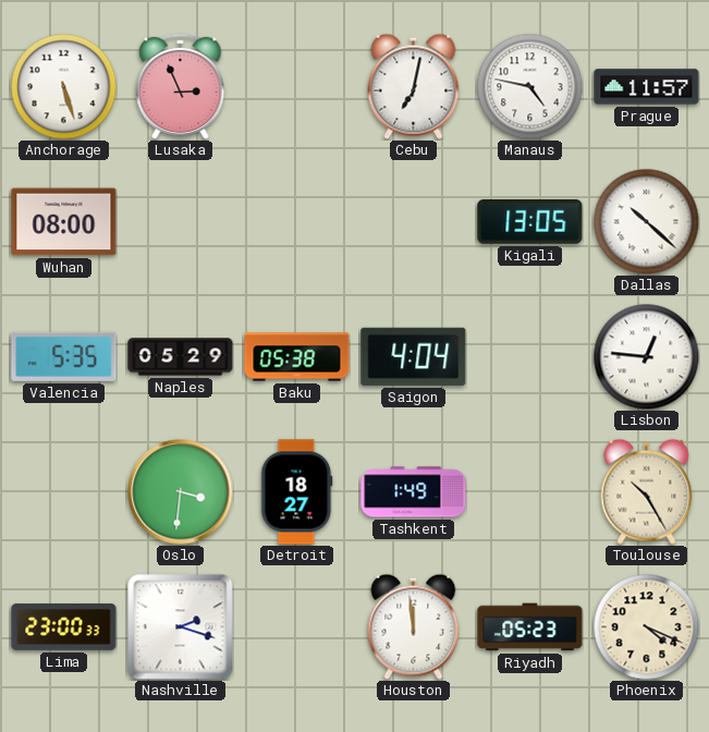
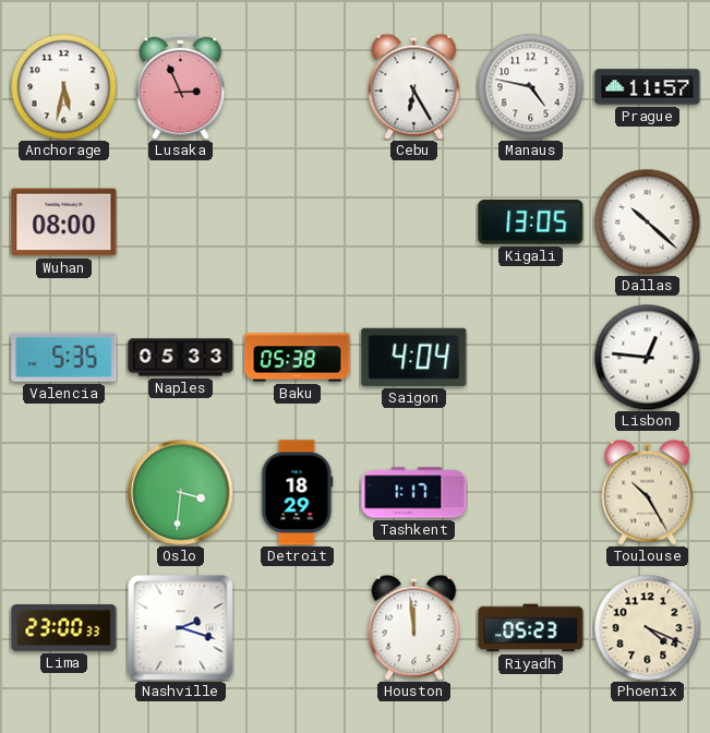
Anchorage: 5:27 -> 5:32
Cebu: 7:02 -> 6:25
Naples: 05:29 -> 05:33
Detroit: 18:27 -> 18:29
Tashkent: 1:49 -> 1:17
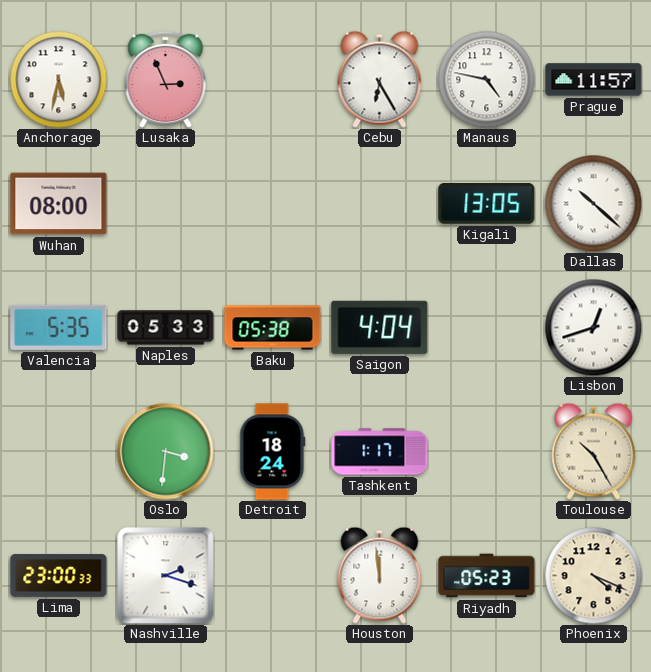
Lisbon: 12:46 -> 12:42
Detroit: 18:29 -> 18:24
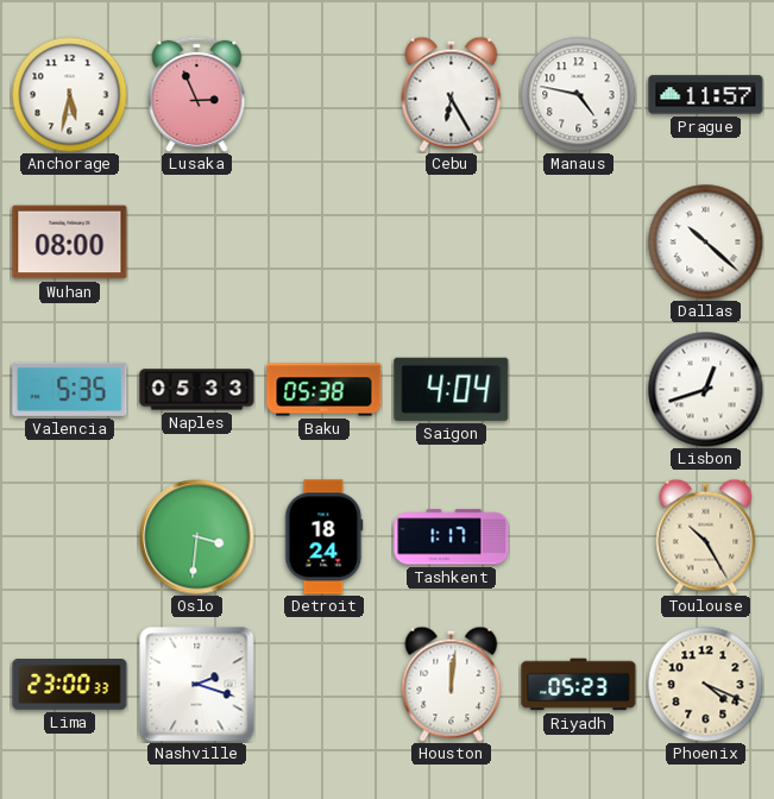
Kigali: 13:05 -> none
Houston: 11:59 -> 12:01
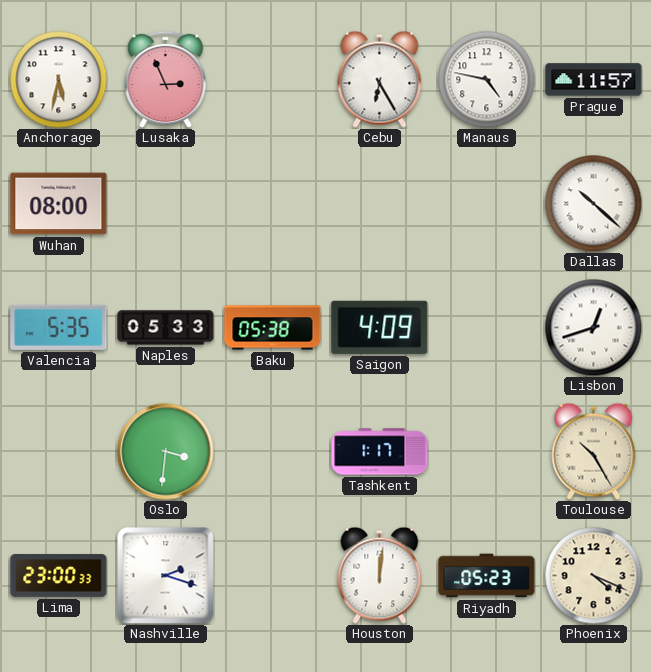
Saigon: 4:04 -> 4:09
Detroit: 18:24 -> none
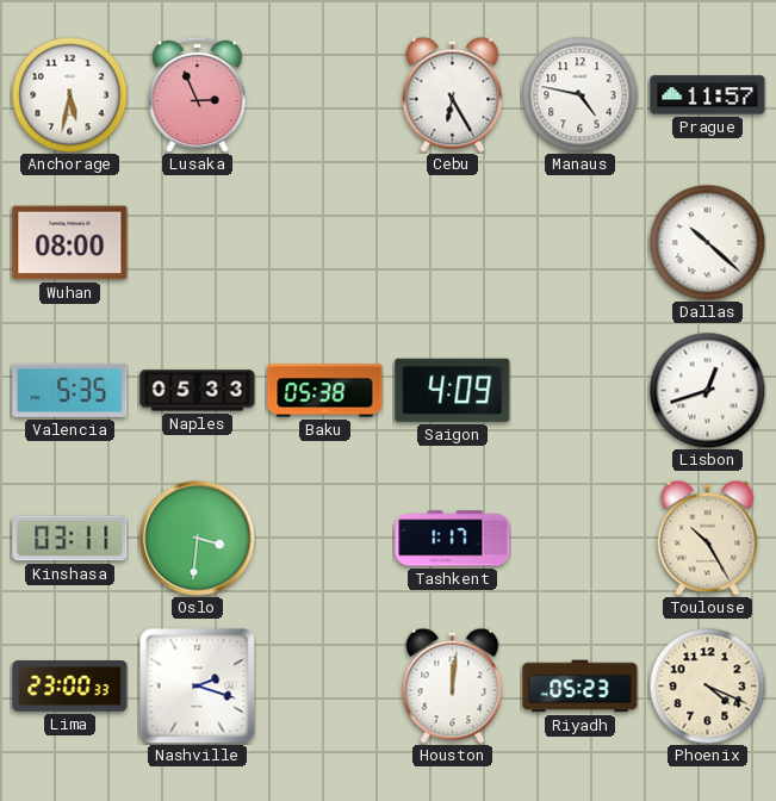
Kinshasa: none -> 03:11
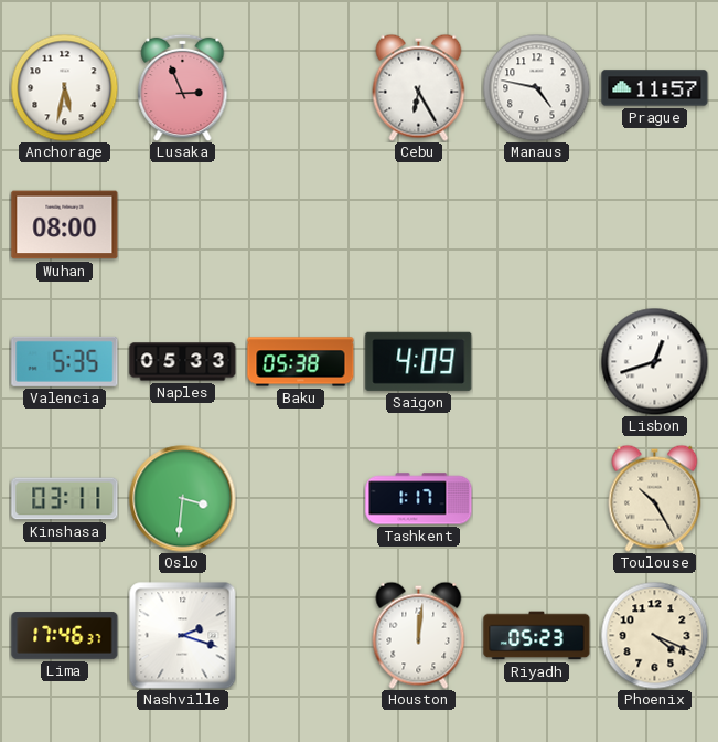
Dallas: 10:22 -> none
Lima: 23:00 -> 17:46
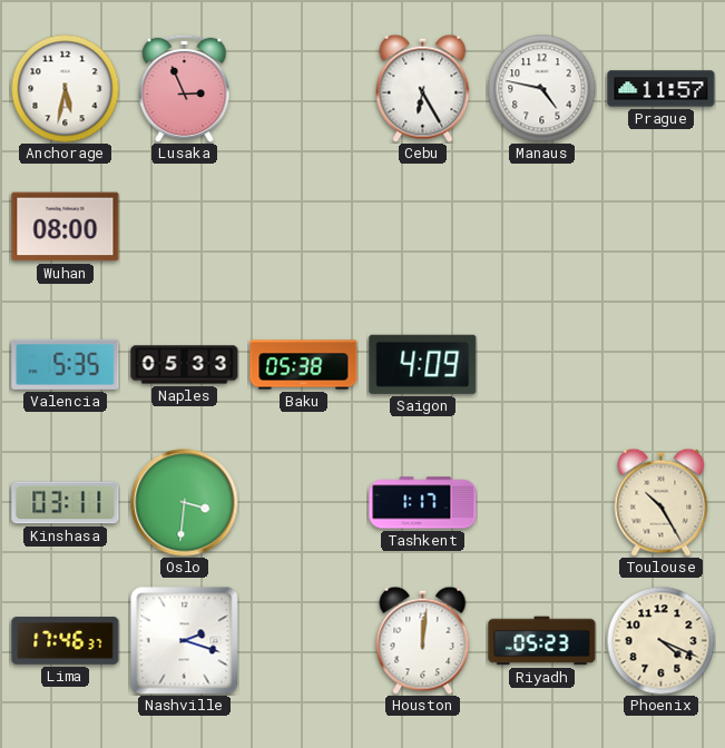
Lisbon: 12:42 -> none
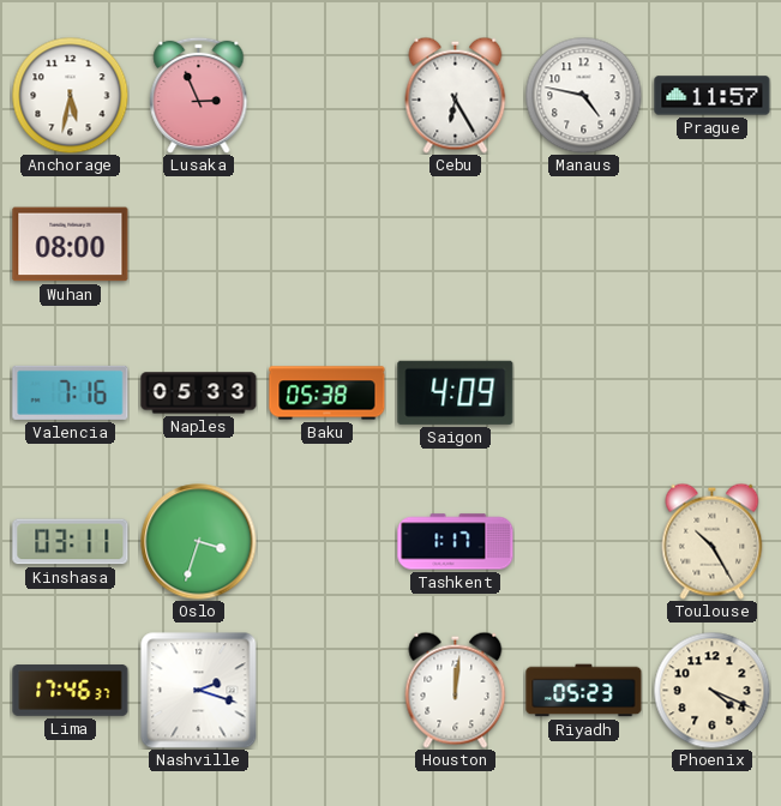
Valencia: 5:35 -> 7:16
Oslo: 3:31 -> 3:33
